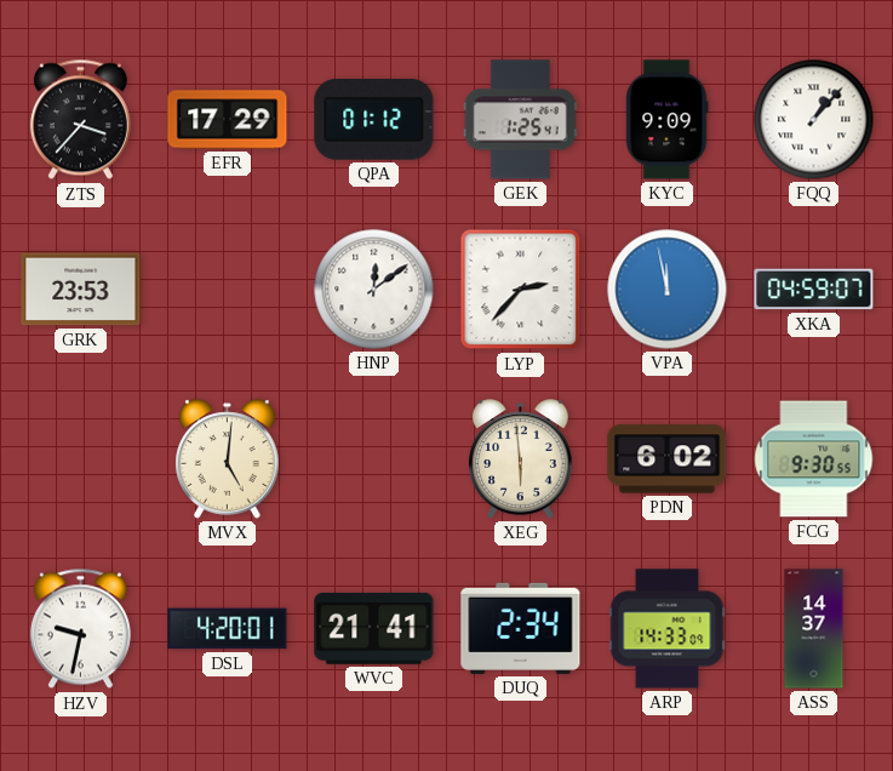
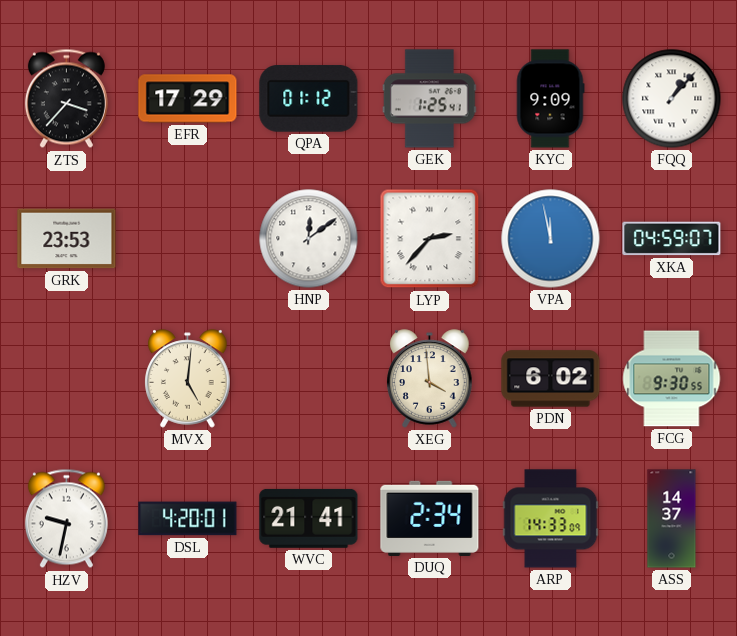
XEG: 5:59 -> 3:59
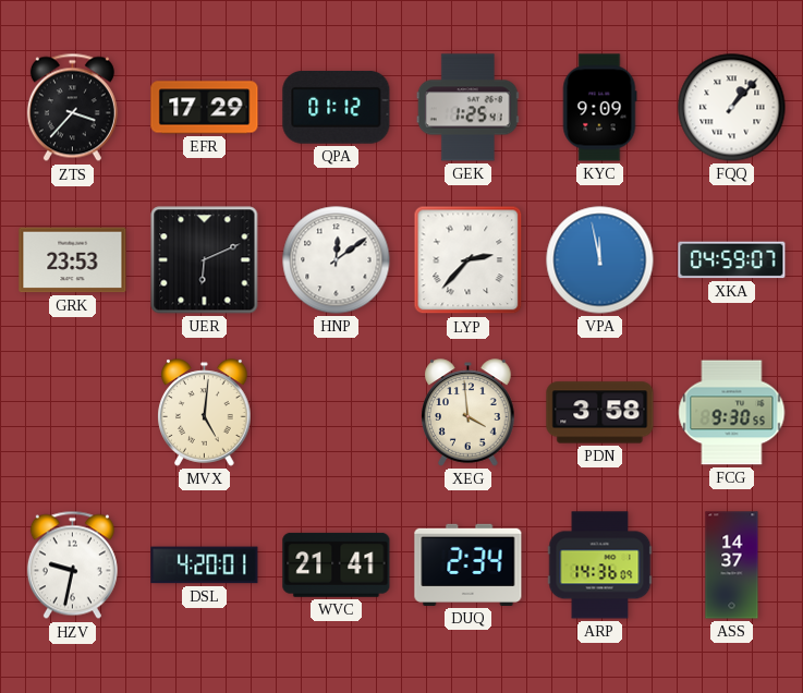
UER: none -> 6:11
PDN: 6:02 -> 3:58
ARP: 14:33 -> 14:36
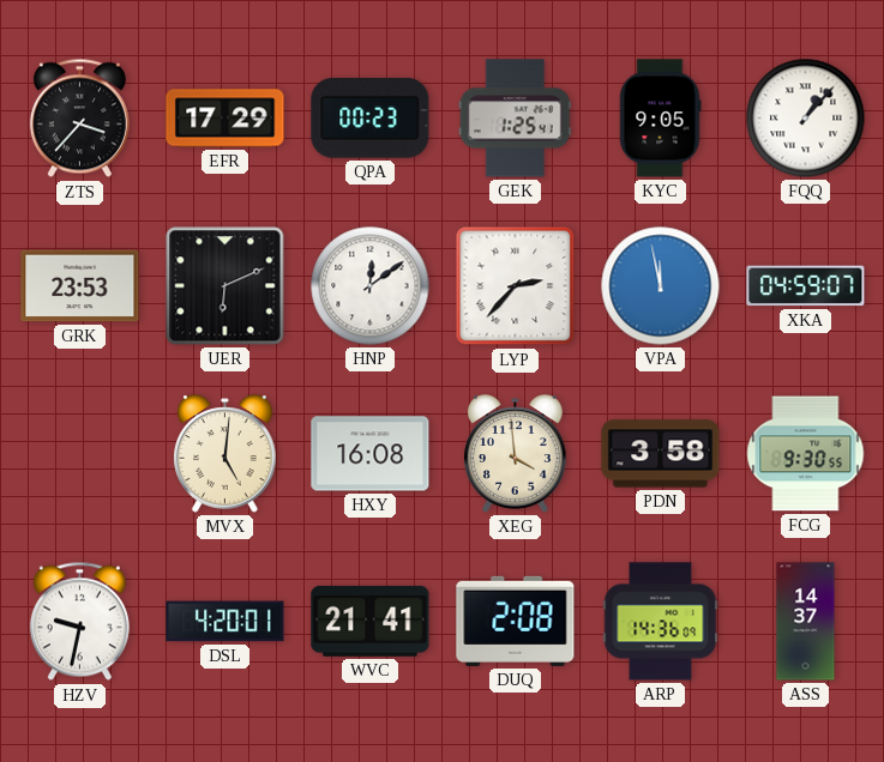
QPA: 01:12 -> 00:23
KYC: 9:09 -> 9:05
HXY: none -> 16:08
DUQ: 2:34 -> 2:08
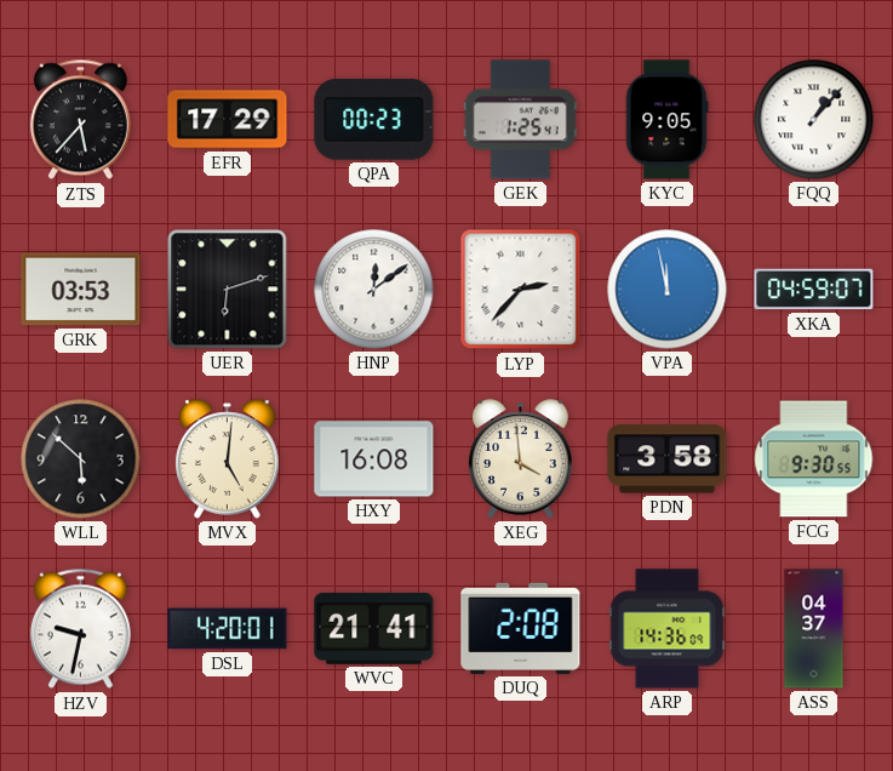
ZTS: 3:37 -> 5:37
GRK: 23:53 -> 03:53
UER: 6:11 -> 6:12
WLL: none -> 5:52
ASS: 14:37 -> 04:37
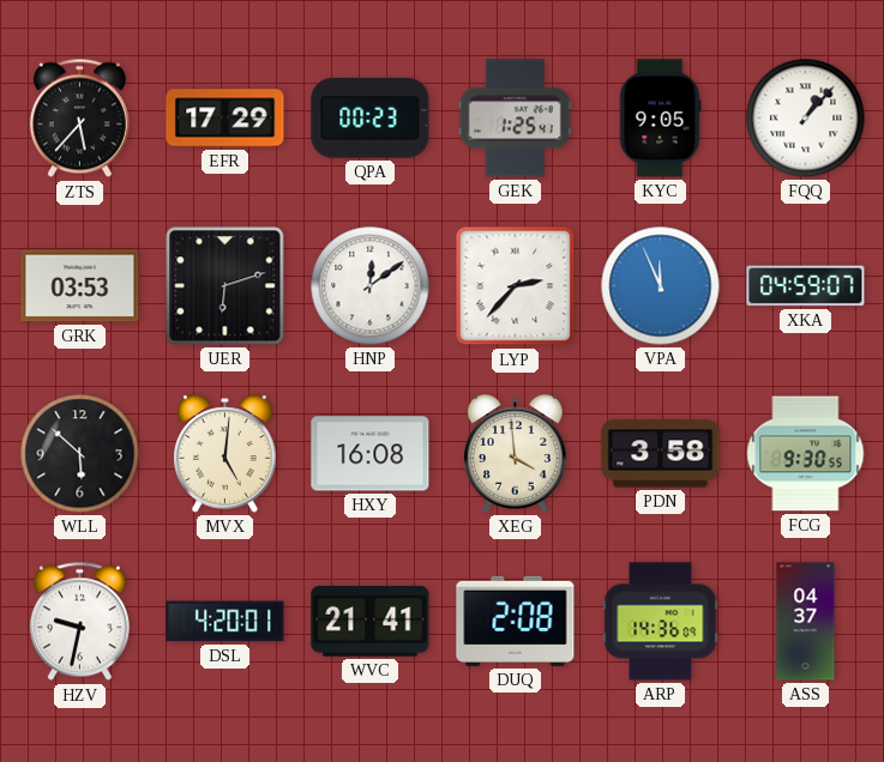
VPA: 11:58 -> 11:56
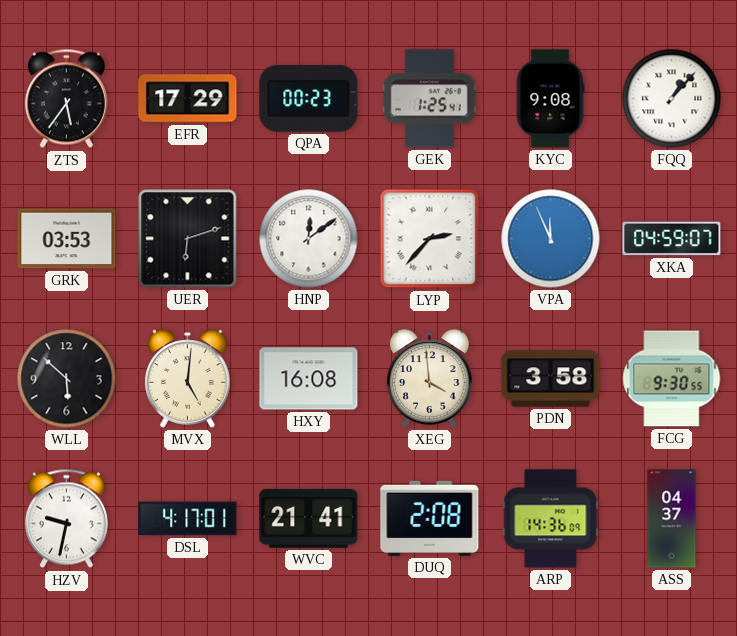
ZTS: 5:37 -> 5:36
KYC: 9:05 -> 9:08
DSL: 4:20 -> 4:17
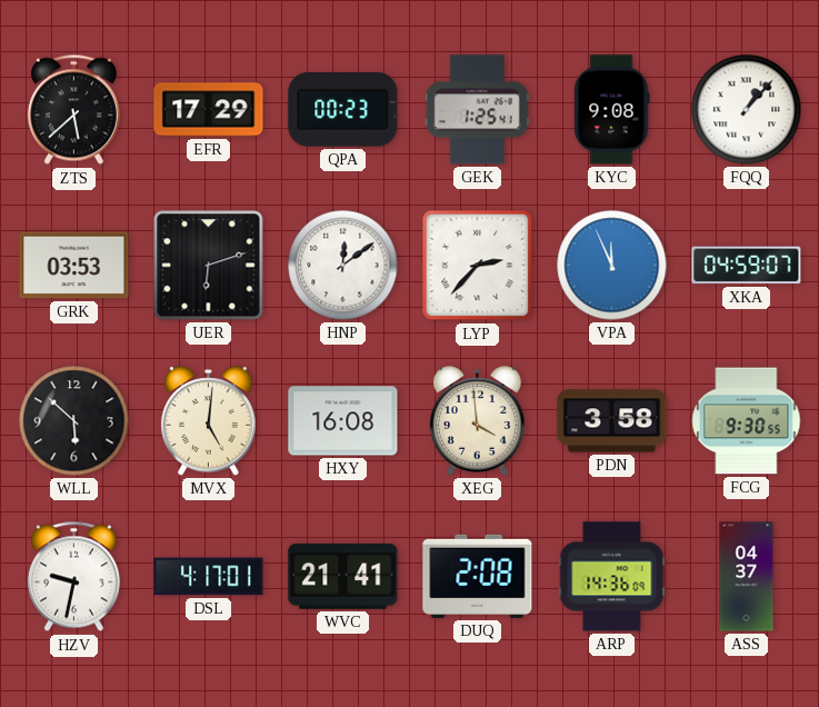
ZTS: 5:36 -> 5:38
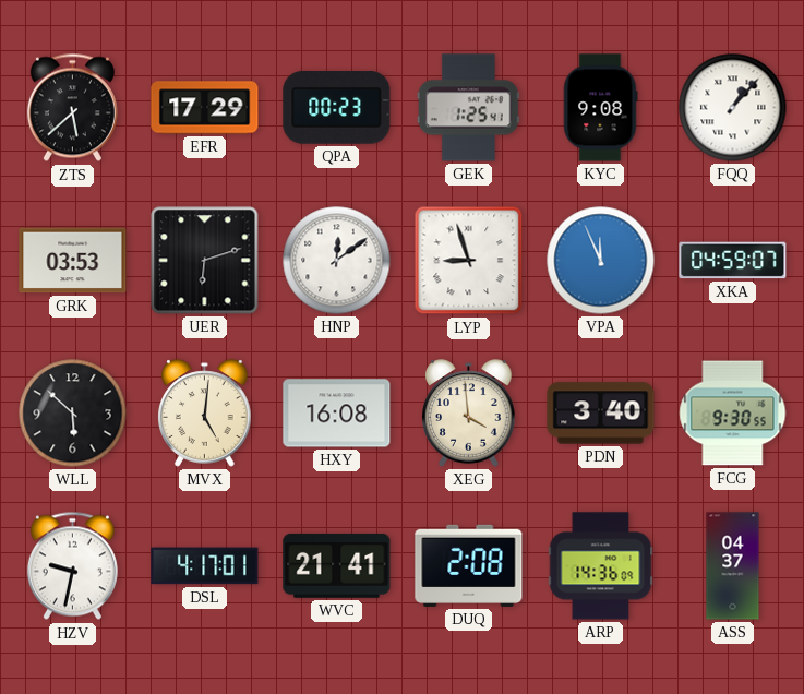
LYP: 2:37 -> 8:57
PDN: 3:58 -> 3:40
